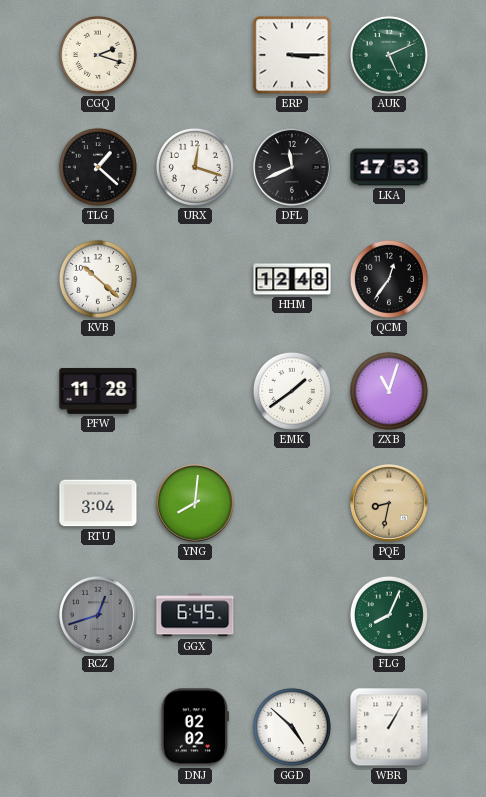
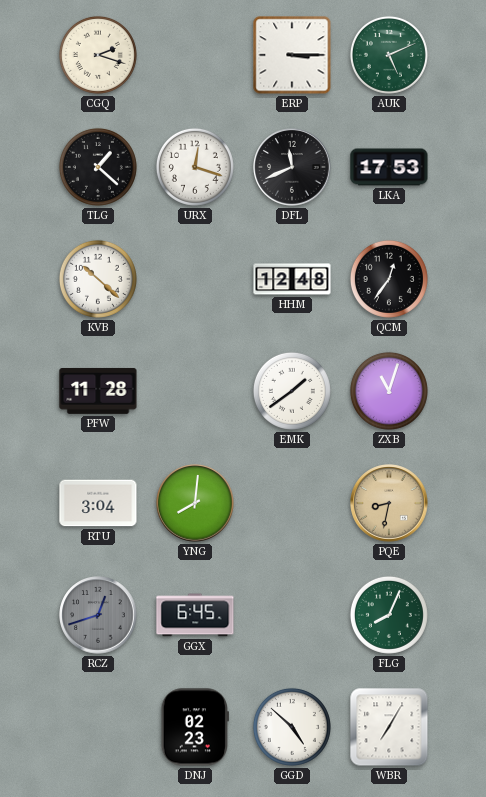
DNJ: 02:02 -> 02:23
WBR: 1:05 -> 7:05
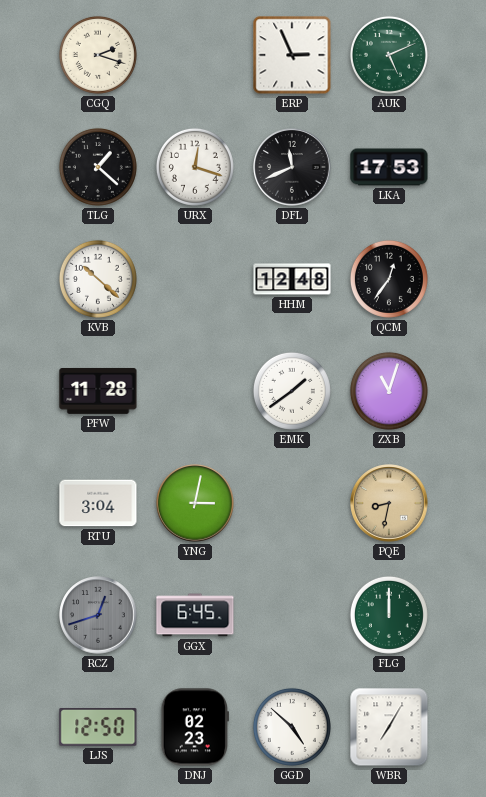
ERP: 3:15 -> 2:56
YNG: 8:01 -> 3:02
FLG: 8:04 -> 12:00
LJS: none -> 12:50
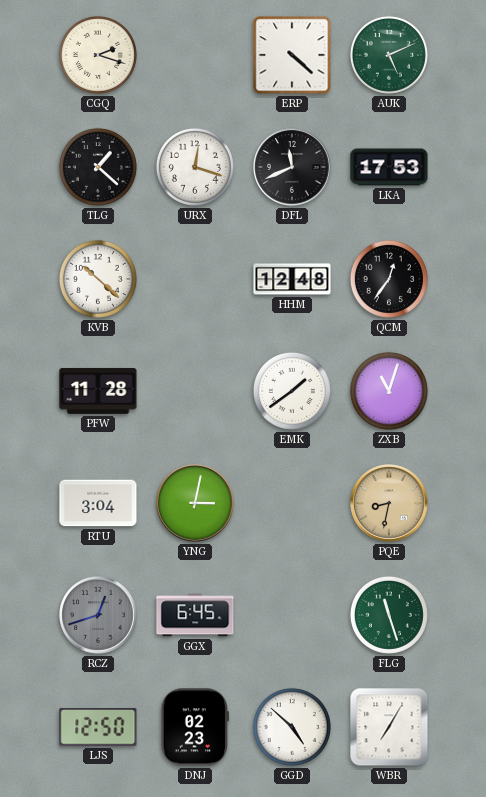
ERP: 2:56 -> 4:22
FLG: 12:00 -> 11:27
